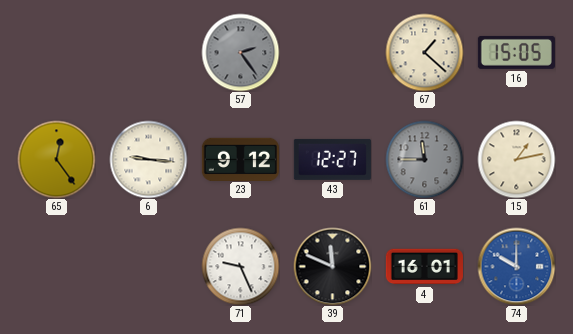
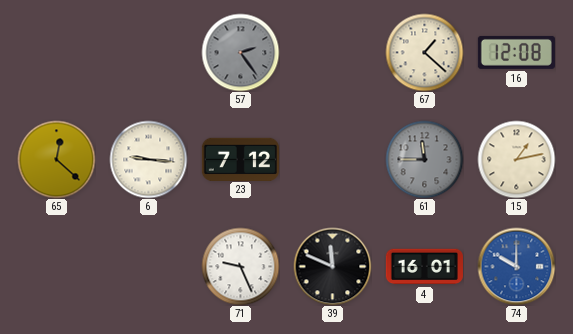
16: 15:05 -> 12:08
65: 12:24 -> 12:22
23: 9:12 -> 7:12
43: 12:27 -> none
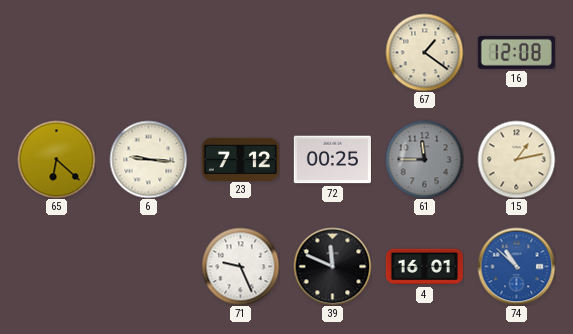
57: 2:24 -> none
67: 1:22 -> 1:21
65: 12:22 -> 6:22
72: none -> 00:25
74: 10:00 -> 10:52
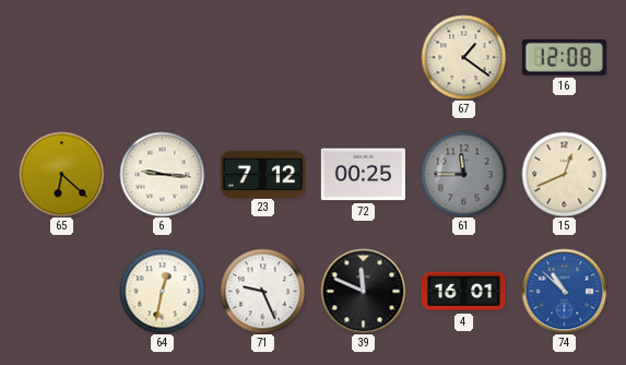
15: 1:13 -> 12:41
64: none -> 12:32
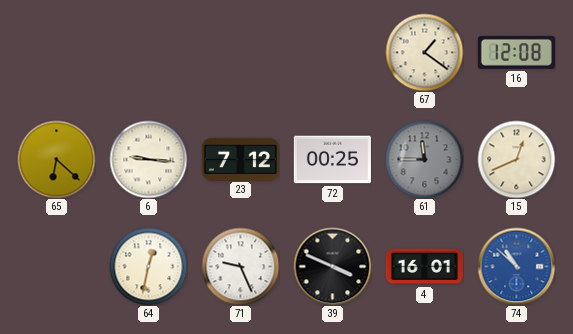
39: 11:49 -> 3:49
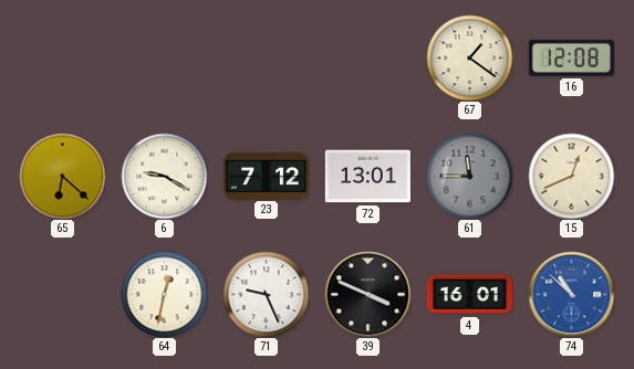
6: 9:16 -> 9:20
72: 00:25 -> 13:01
